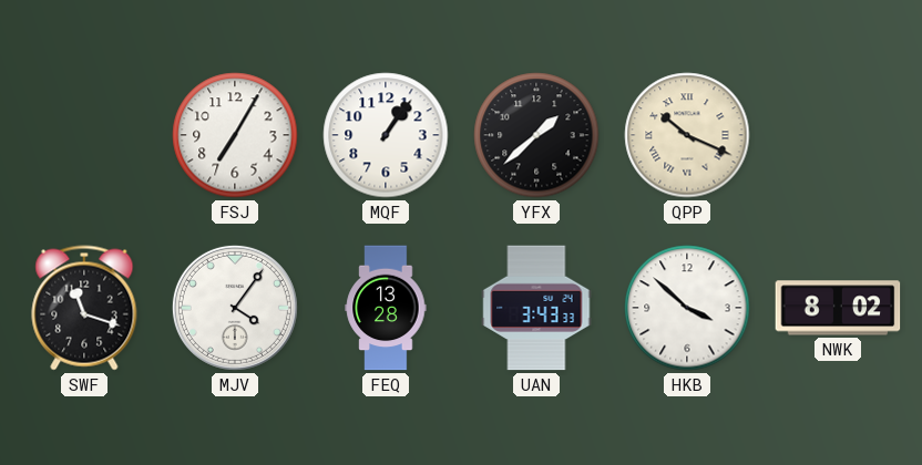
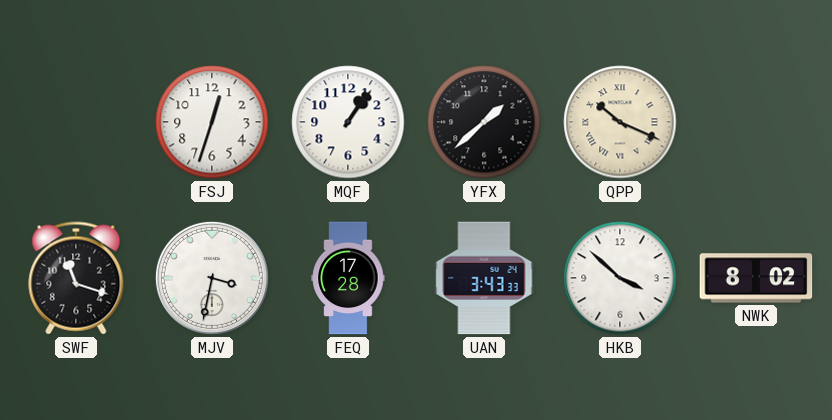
FSJ: 7:05 -> 12:33
MJV: 4:06 -> 3:32
FEQ: 13:28 -> 17:28
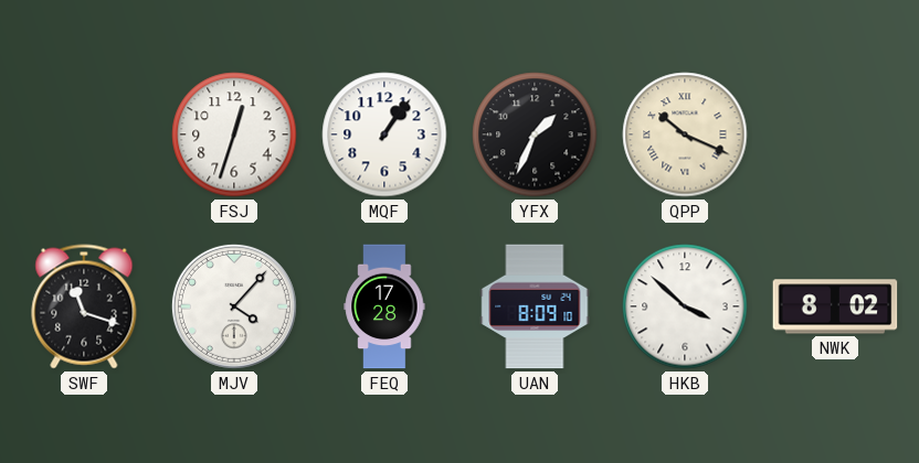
YFX: 1:38 -> 1:34
MJV: 3:32 -> 4:07
UAN: 3:43 -> 8:09
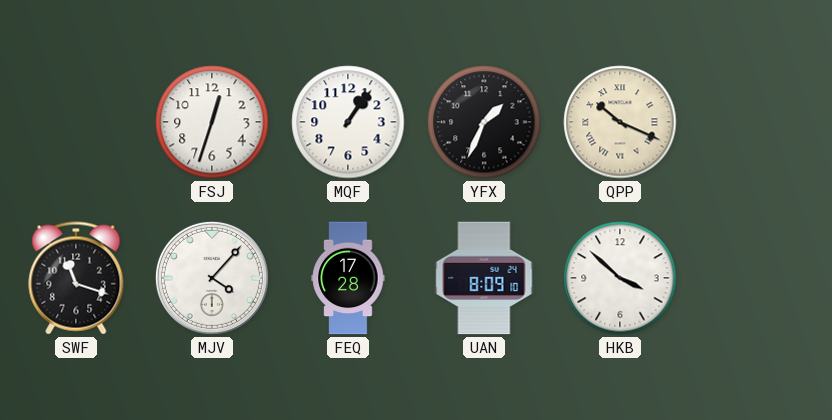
NWK: 8:02 -> none
